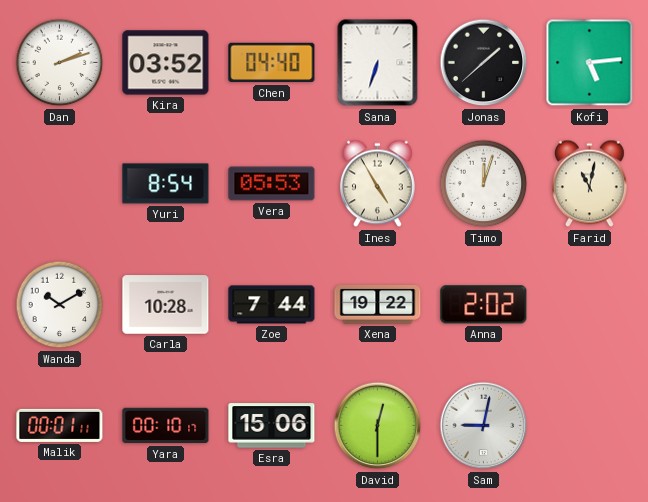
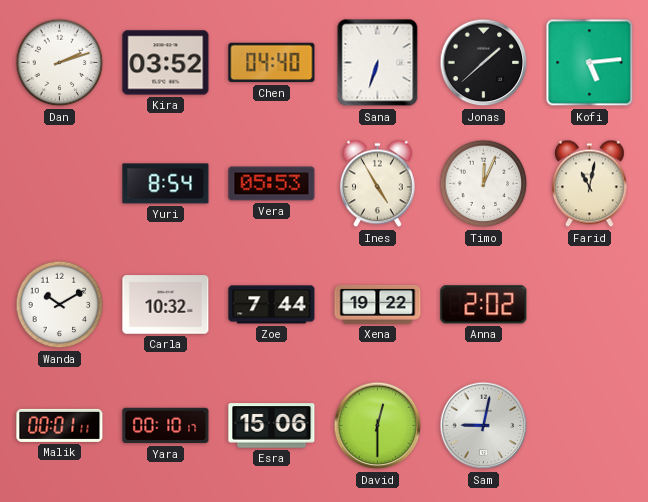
Timo: 12:03 -> 12:04
Carla: 10:28 -> 10:32
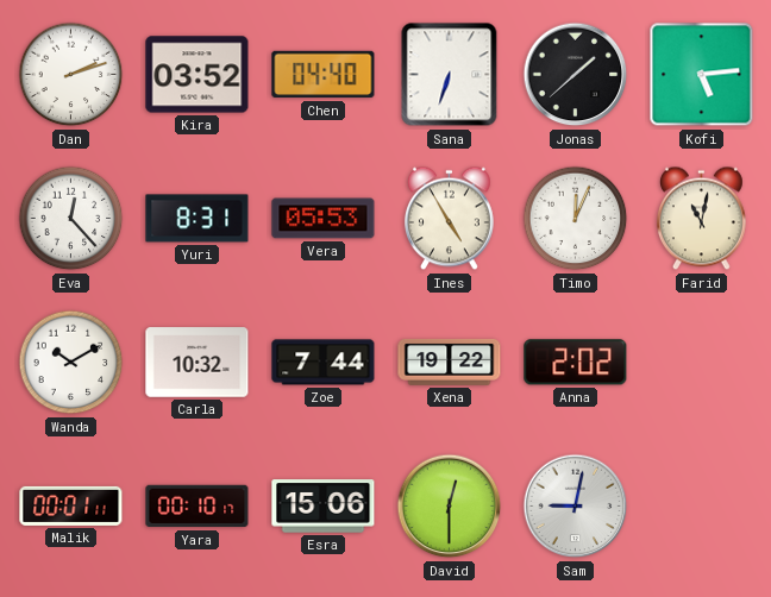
Eva: none -> 12:23
Yuri: 8:54 -> 8:31
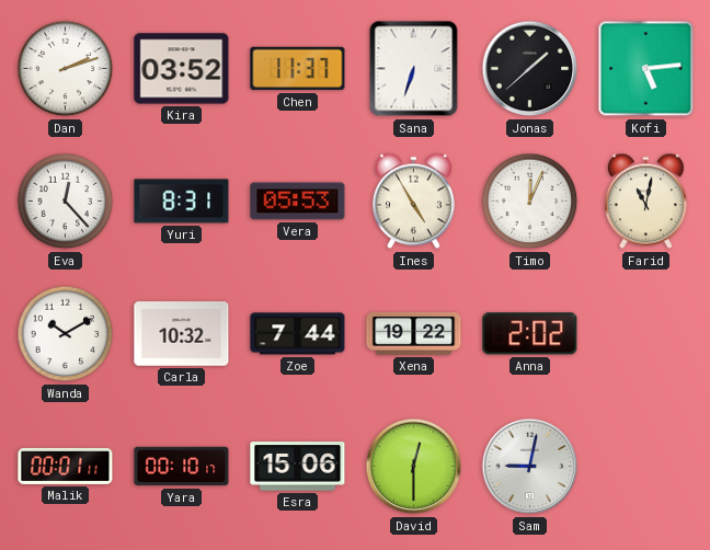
Chen: 04:40 -> 11:37
